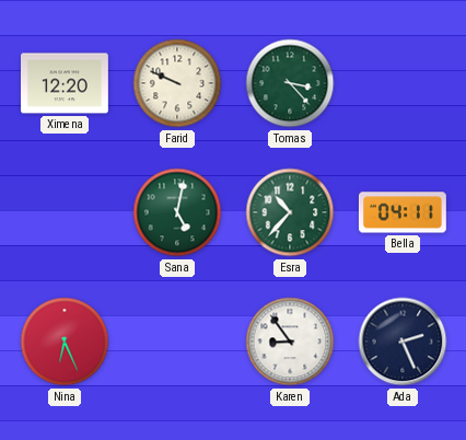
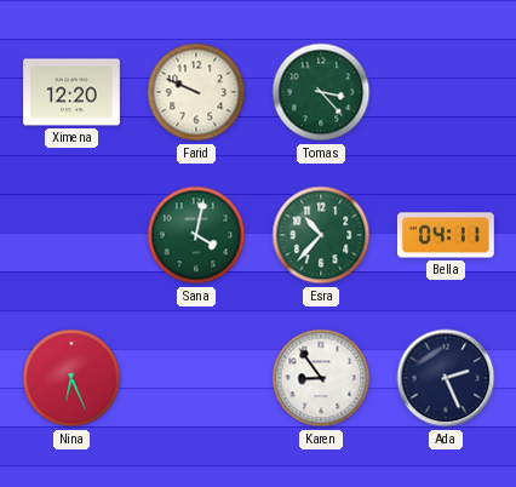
Sana: 5:02 -> 4:02
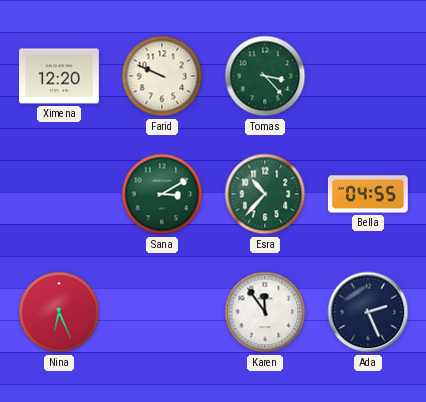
Sana: 4:02 -> 3:10
Bella: 04:11 -> 04:55
Karen: 8:54 -> 11:54
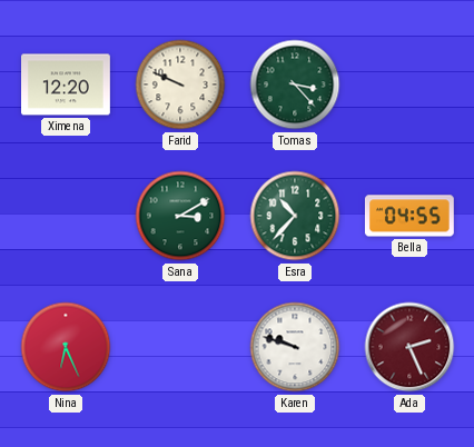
Karen: 11:54 -> 9:48
Ada dial: navy -> burgundy
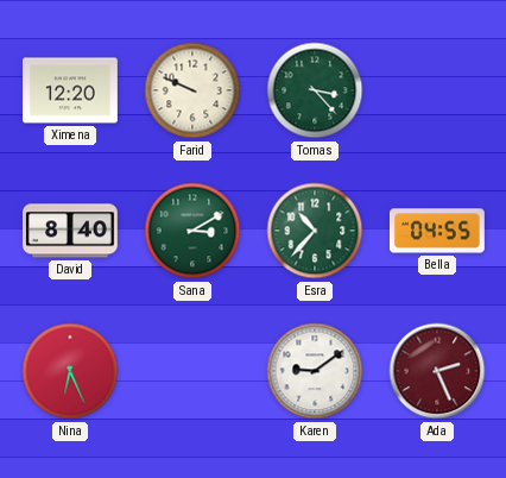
David: none -> 8:40
Karen: 9:48 -> 9:09
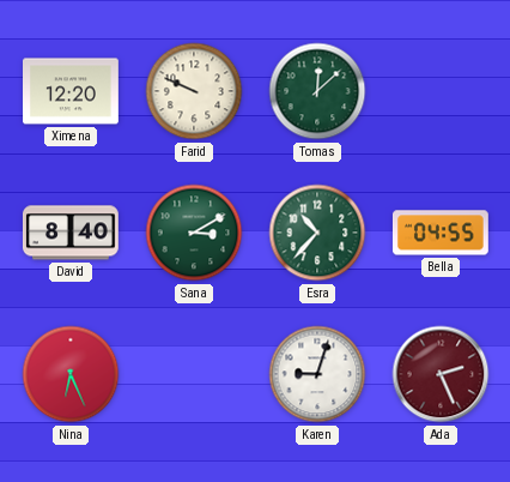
Tomas: 3:23 -> 12:08
Karen: 9:09 -> 9:03
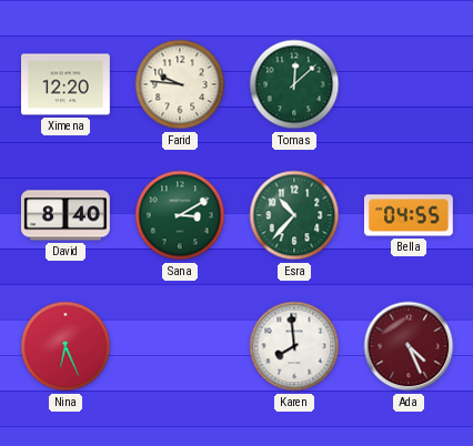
Farid: 9:49 -> 9:46
Karen: 9:03 -> 7:59
Ada: 2:26 -> 4:26
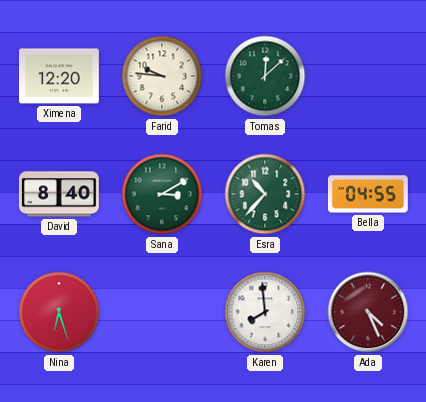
Nina: 6:26 -> 6:27
